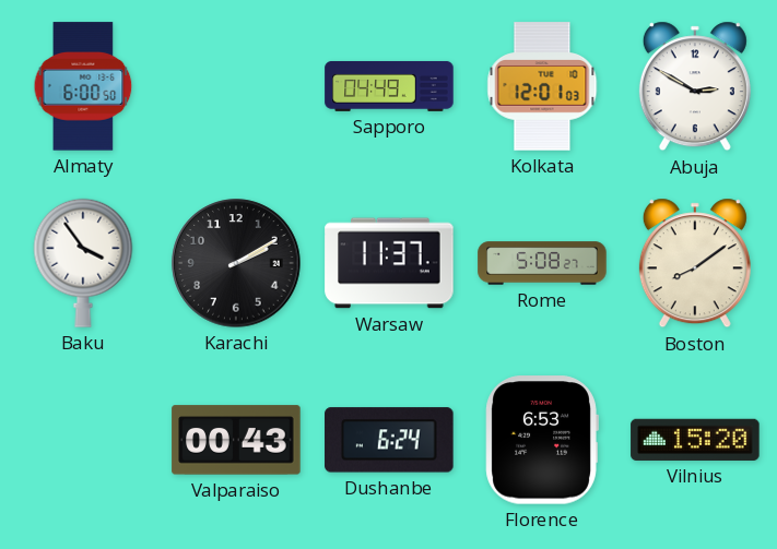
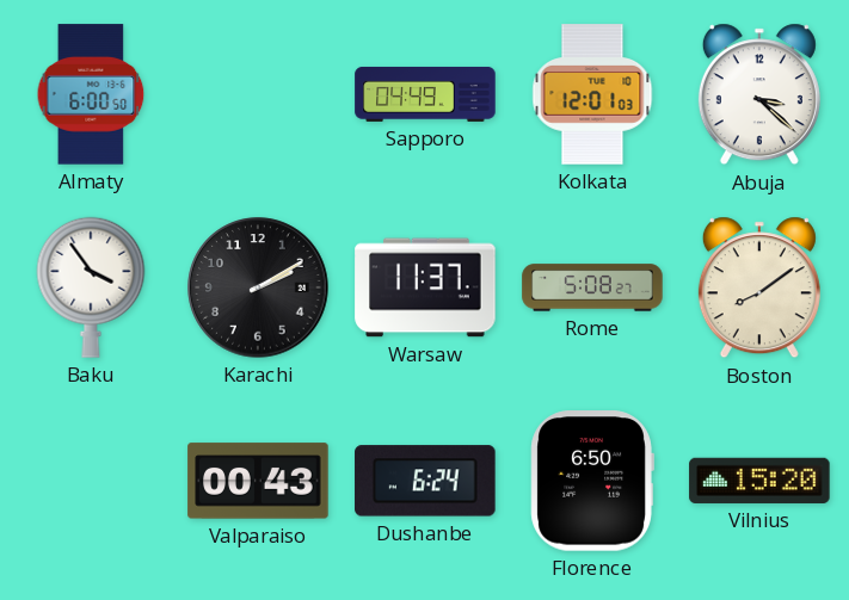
Abuja: 2:50 -> 3:22
Florence: 6:53 -> 6:50
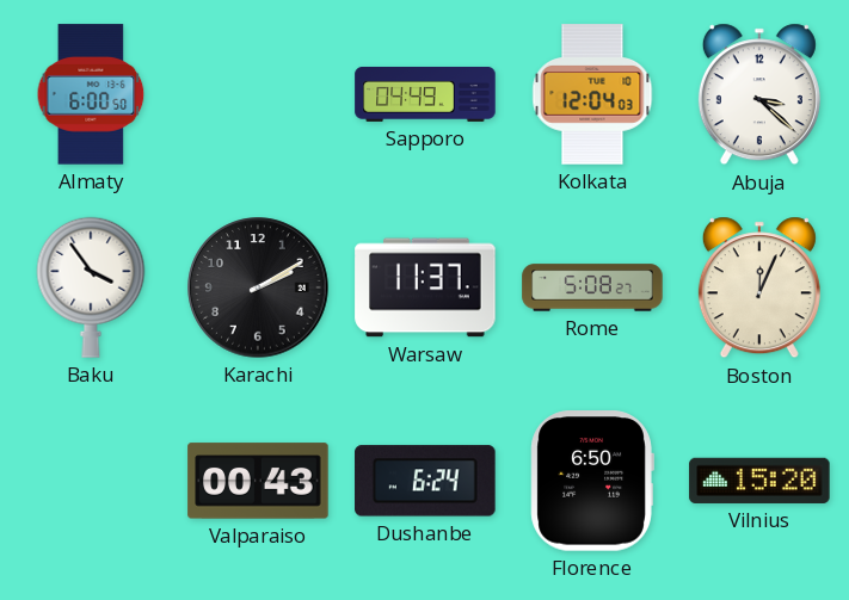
Kolkata: 12:01 -> 12:04
Boston: 8:09 -> 12:04
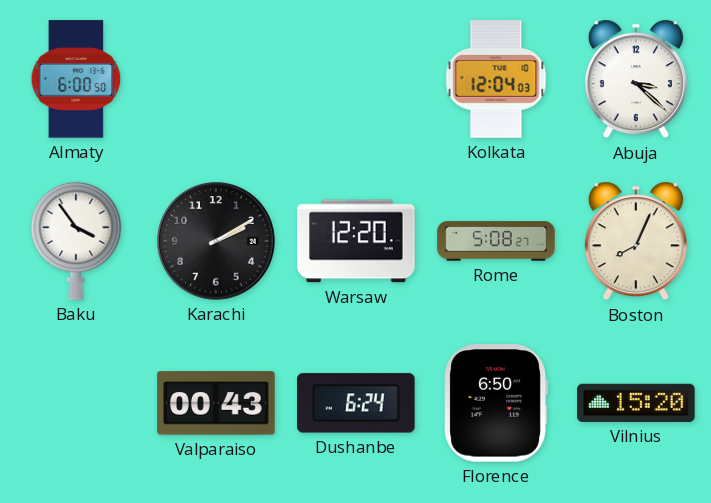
Sapporo: 04:49 -> none
Warsaw: 11:37 -> 12:20
Boston: 12:04 -> 8:04
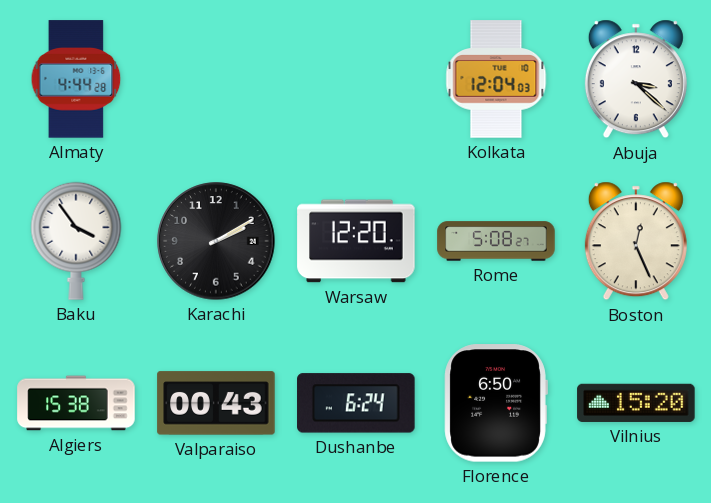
Almaty: 6:00 -> 4:44
Boston: 8:04 -> 12:26
Algiers: none -> 15:38
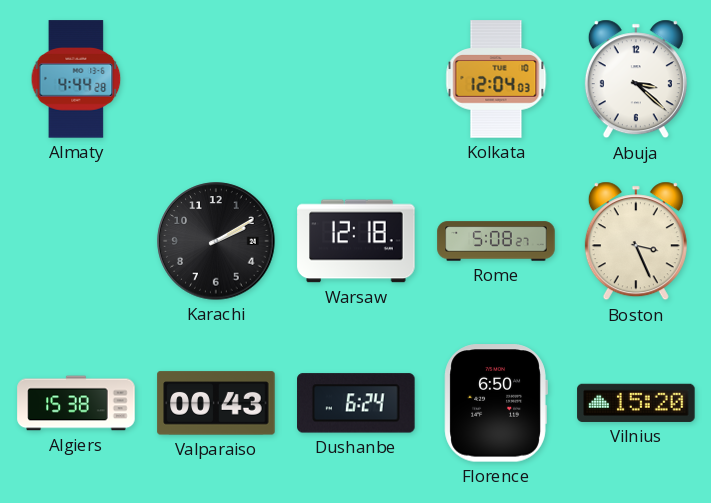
Baku: 3:54 -> none
Warsaw: 12:20 -> 12:18
Boston: 12:26 -> 3:26
